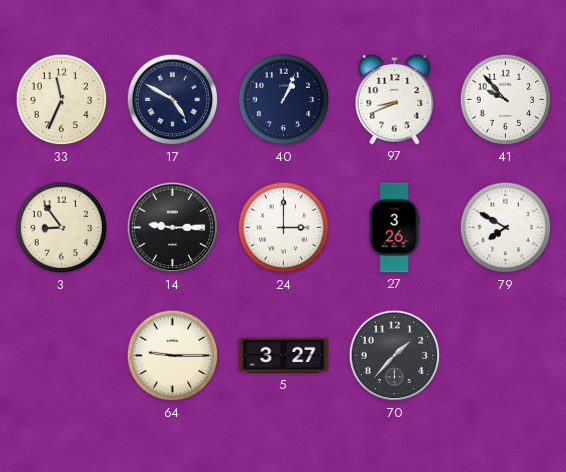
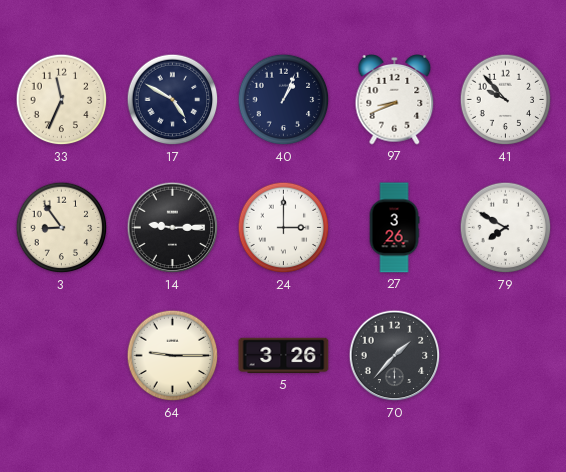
5: 3:27 -> 3:26
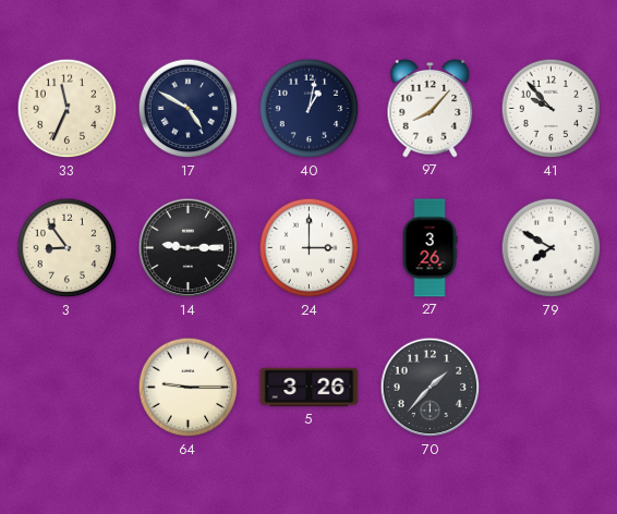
40: 1:04 -> 1:02
97: 8:41 -> 8:07
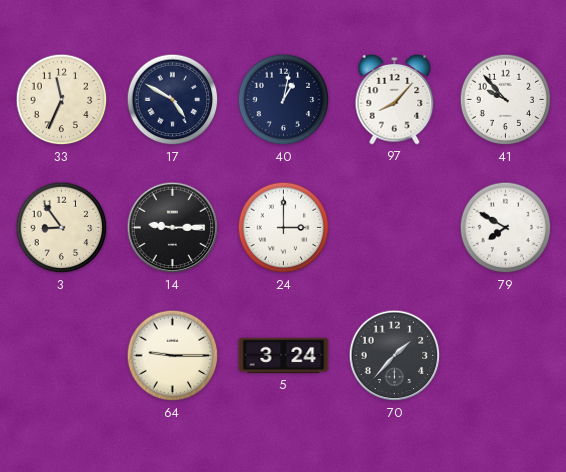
27: 3:26 -> none
5: 3:26 -> 3:24
